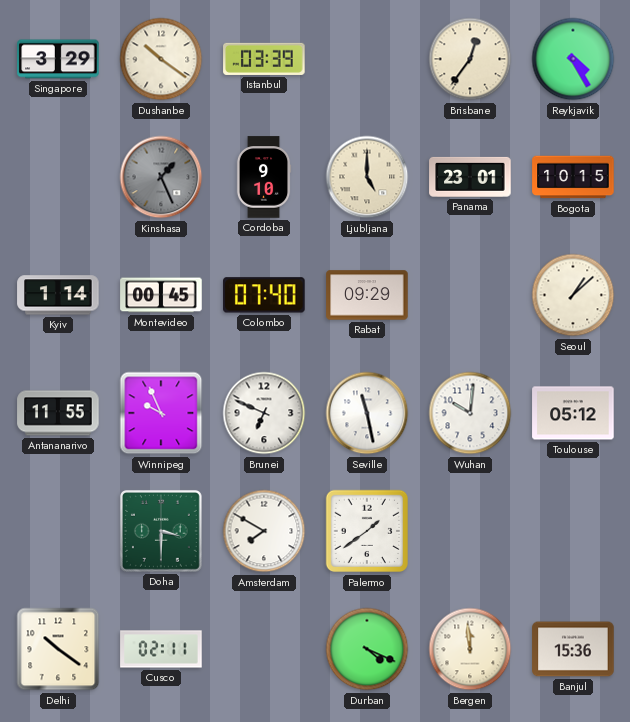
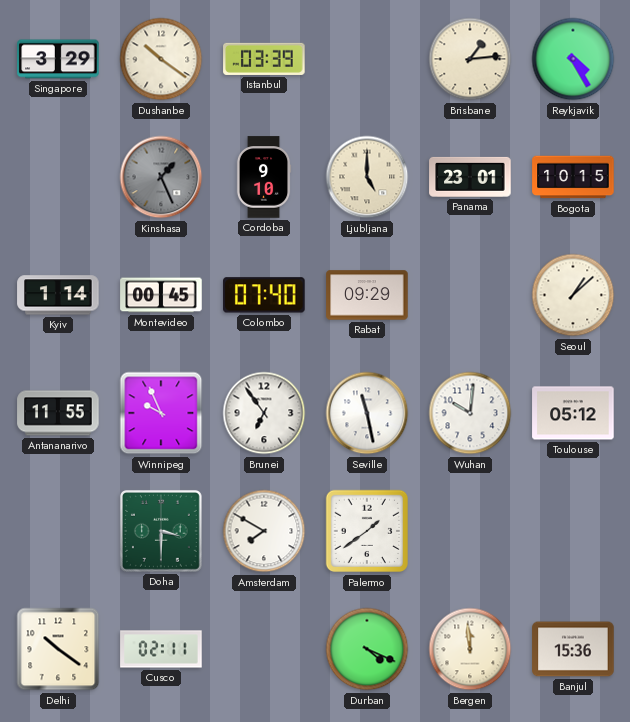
Brisbane: 12:36 -> 1:14
Brunei: 6:49 -> 6:54
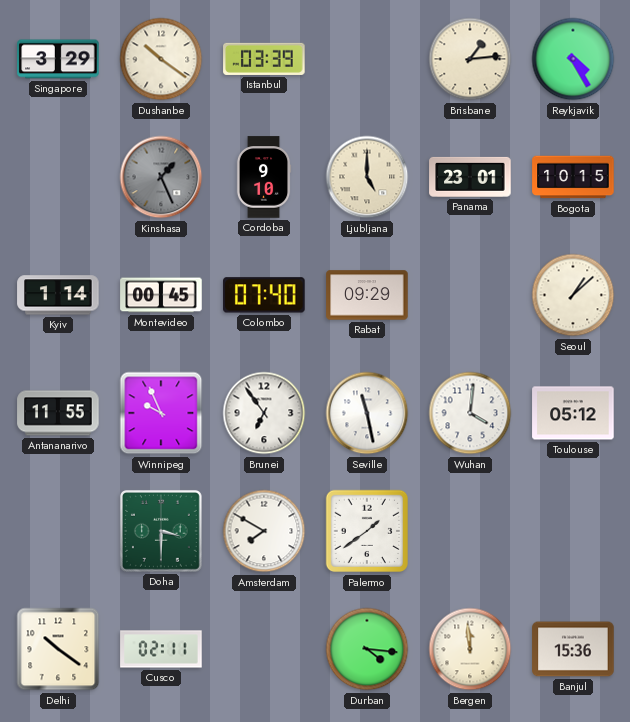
Wuhan: 10:01 -> 4:01
Durban: 4:19 -> 4:16
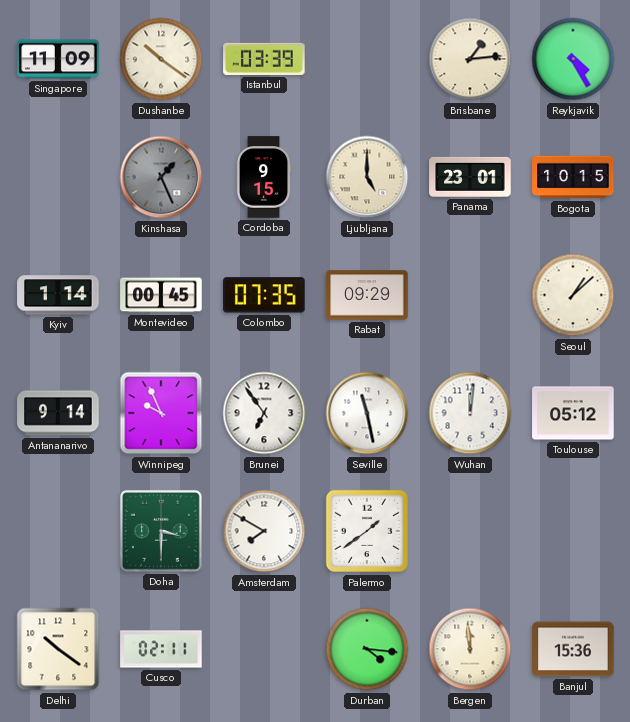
Singapore: 3:29 -> 11:09
Cordoba: 9:10 -> 9:15
Colombo: 07:40 -> 07:35
Antananarivo: 11:55 -> 9:14
Wuhan: 4:01 -> 12:01
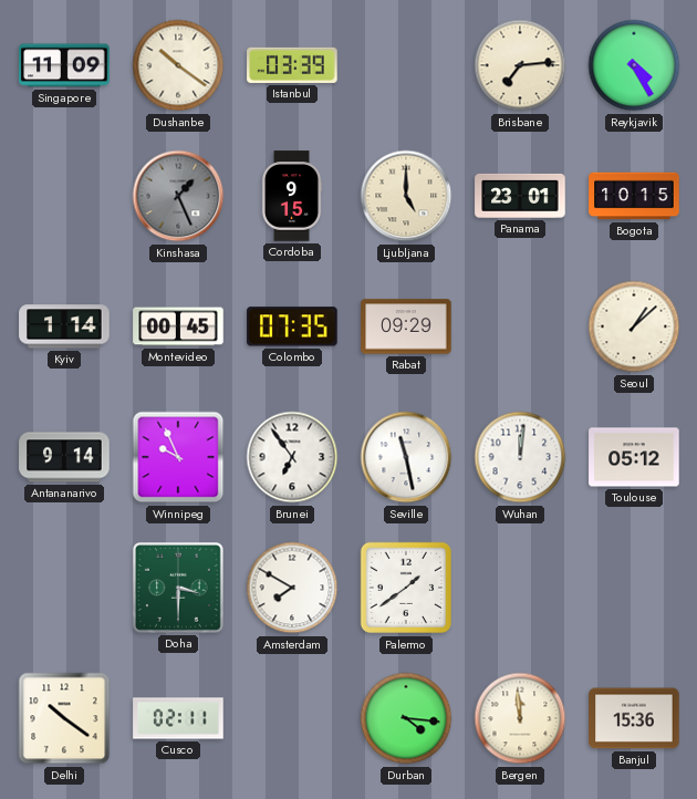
Brisbane: 1:14 -> 7:14
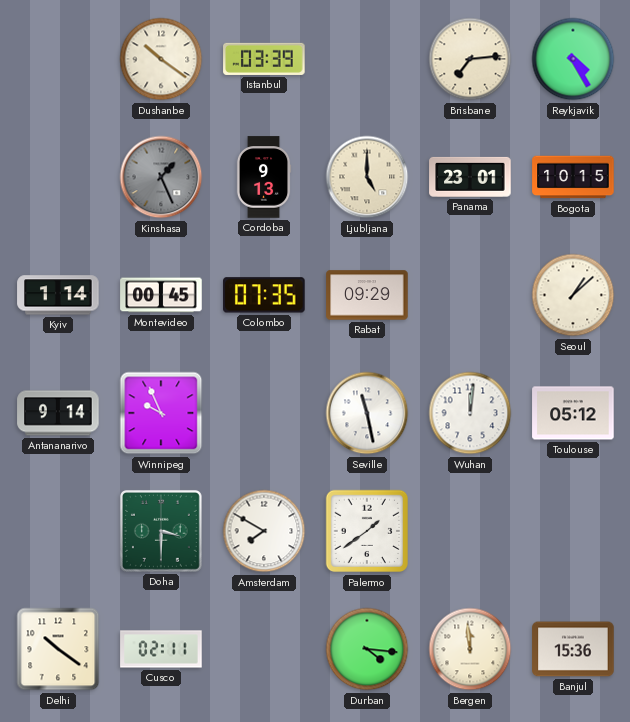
Singapore: 11:09 -> none
Cordoba: 9:15 -> 9:13
Brunei: 6:54 -> none
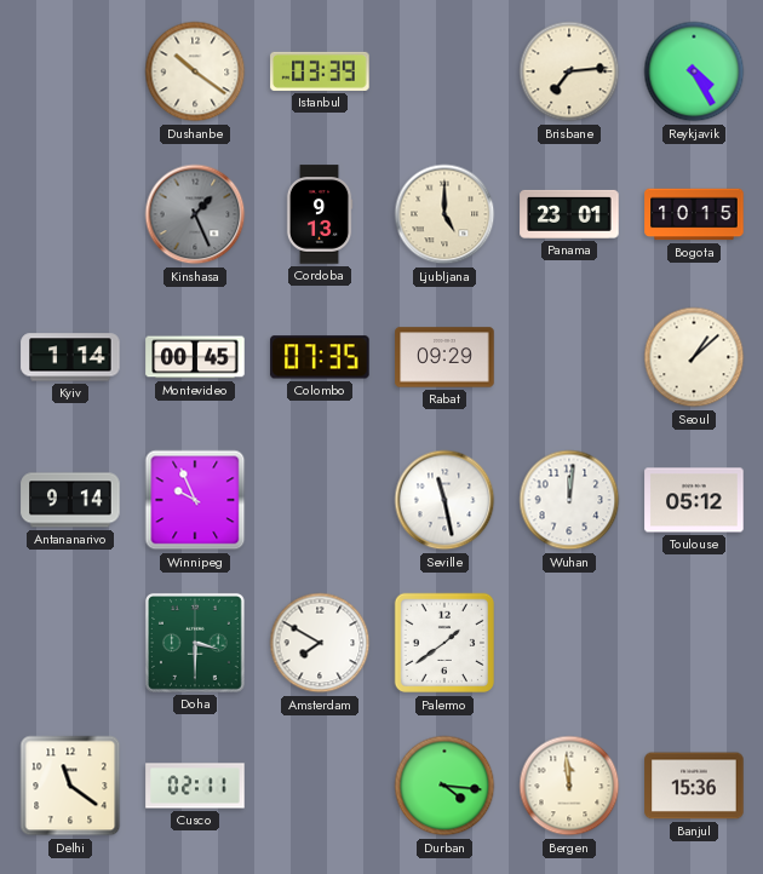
Delhi: 10:21 -> 11:21
